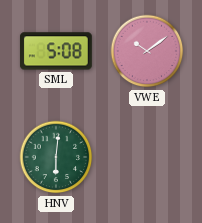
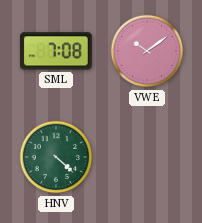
SML: 5:08 -> 7:08
HNV: 6:01 -> 4:22
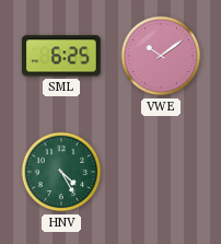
SML: 7:08 -> 6:25
HNV: 4:22 -> 4:25
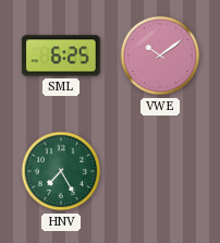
HNV: 4:25 -> 7:25
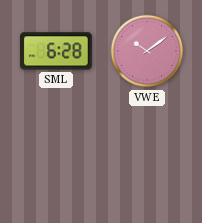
SML: 6:25 -> 6:28
HNV: 7:25 -> none
